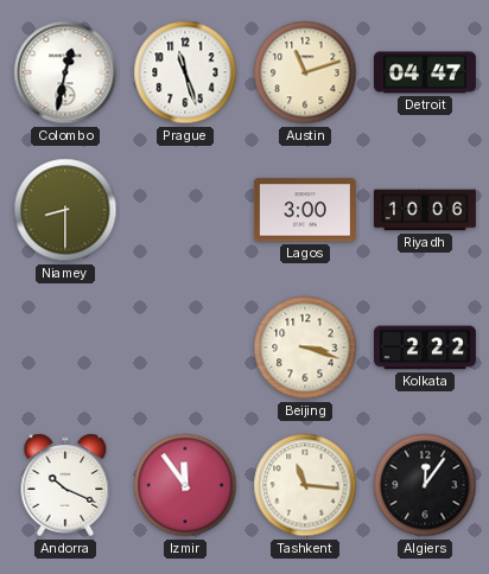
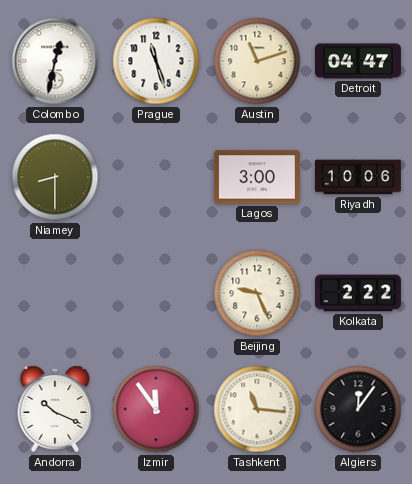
Beijing: 3:18 -> 9:26
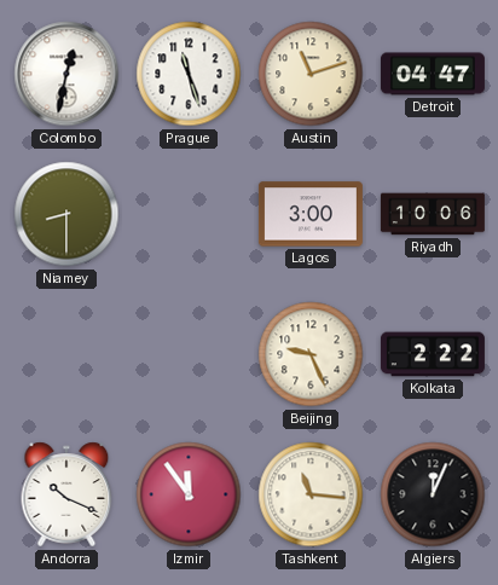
Algiers: 12:06 -> 12:04
